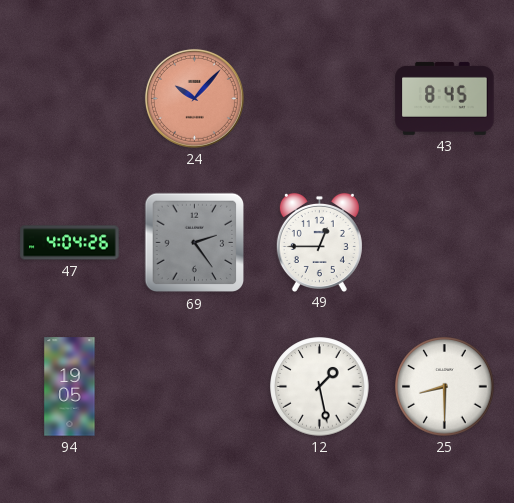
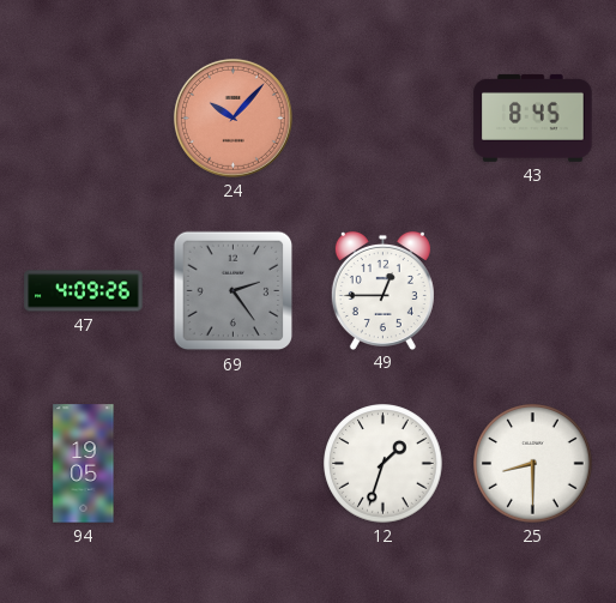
47: 4:04 -> 4:09
12: 1:28 -> 1:33
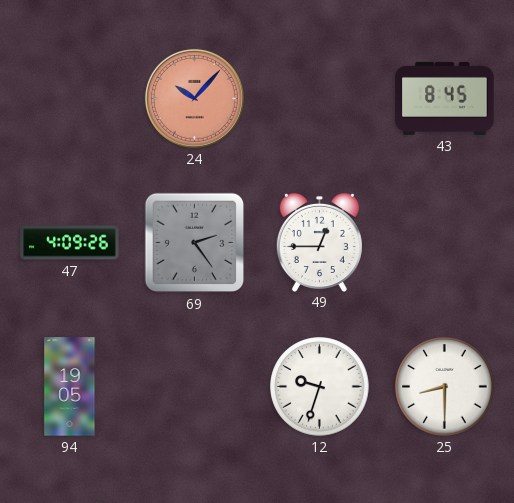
12: 1:33 -> 9:33
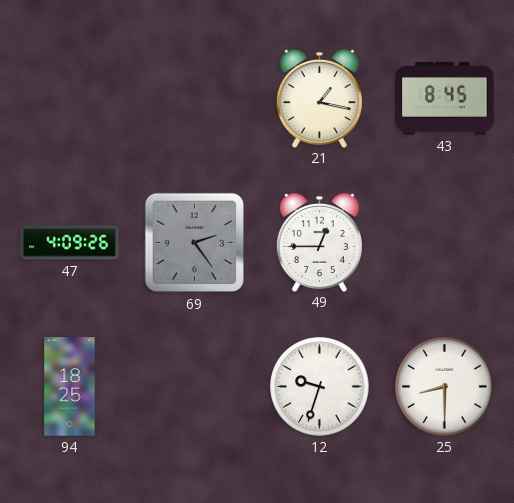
24: 10:07 -> none
21: none -> 1:17
94: 19:05 -> 18:25
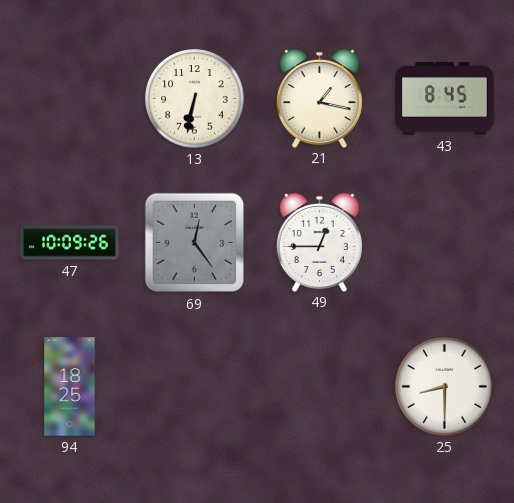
13: none -> 6:32
47: 4:09 -> 10:09
69: 2:24 -> 12:24
12: 9:33 -> none
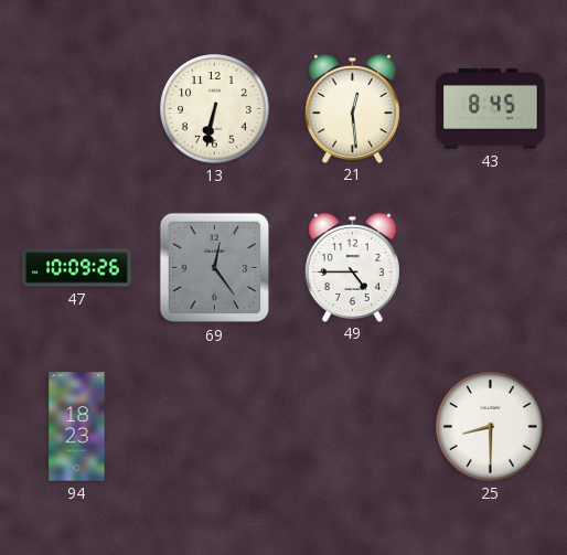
21: 1:17 -> 12:29
49: 12:45 -> 4:45
94: 18:25 -> 18:23
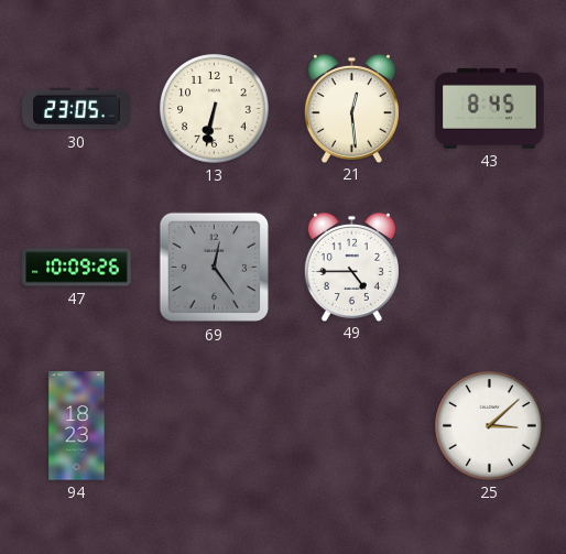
30: none -> 23:05
25: 8:30 -> 3:08
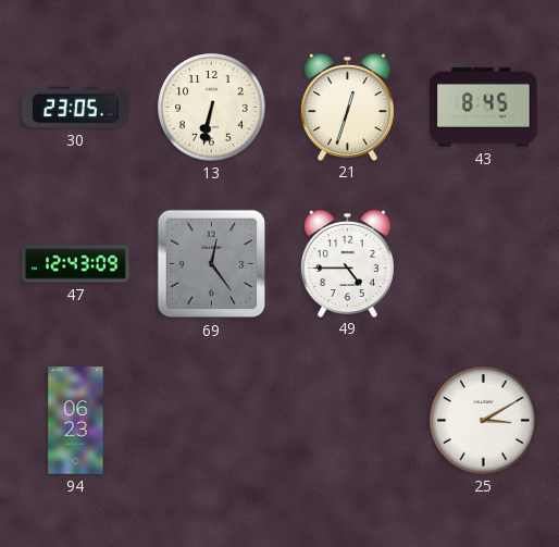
21: 12:29 -> 12:33
47: 10:09 -> 12:43
94: 18:23 -> 06:23
25: 3:08 -> 3:10
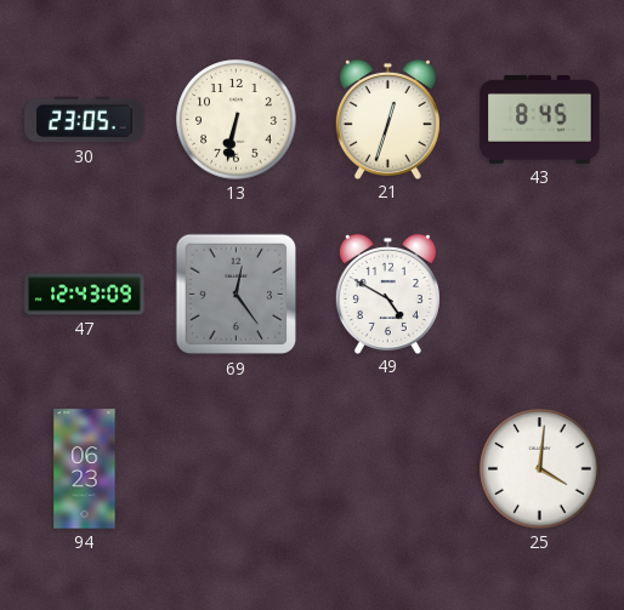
49: 4:45 -> 4:50
25: 3:10 -> 4:01
